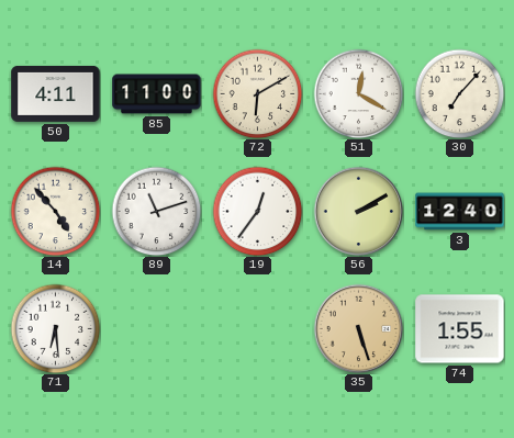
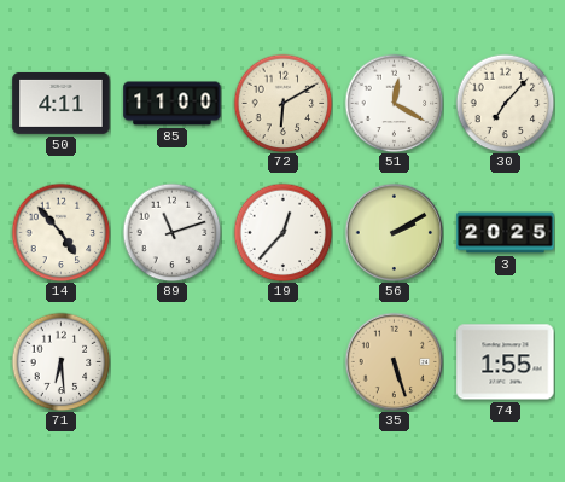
19: 12:36 -> 12:37
3: 12:40 -> 20:25
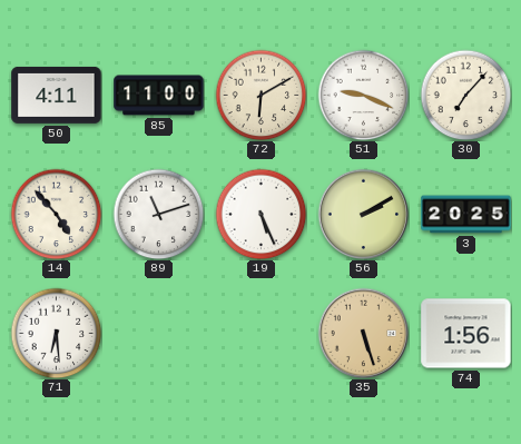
51: 12:20 -> 9:19
19: 12:37 -> 5:26
74: 1:55 -> 1:56
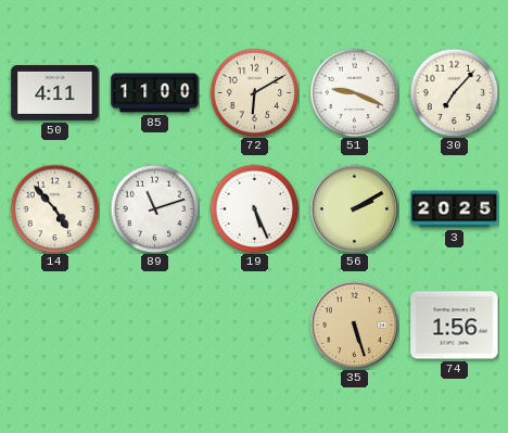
71: 6:29 -> none
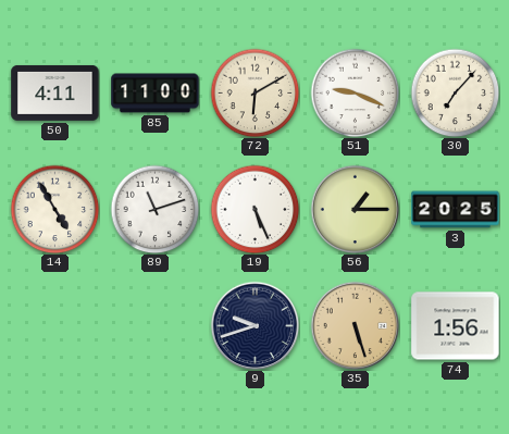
14: 4:53 -> 4:55
56: 2:10 -> 1:15
9: none -> 9:42
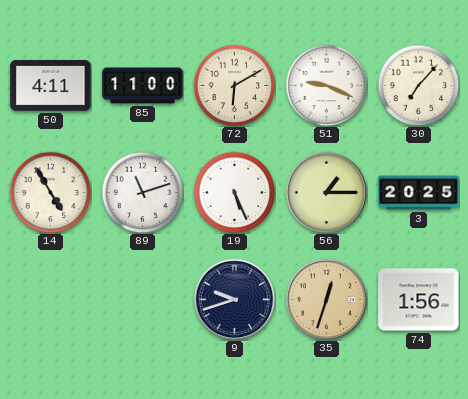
35: 5:27 -> 12:33
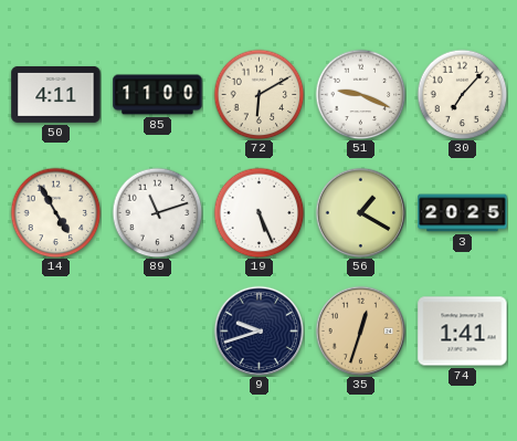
56: 1:15 -> 1:20
74: 1:56 -> 1:41
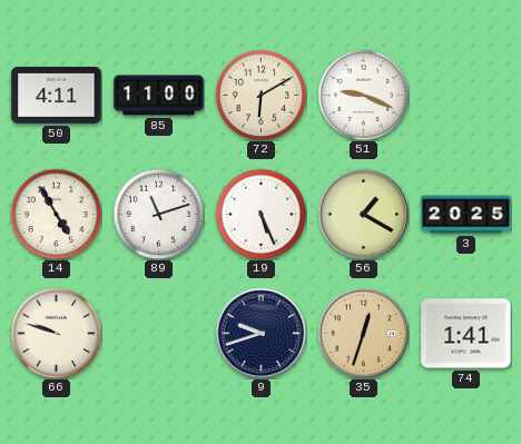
30: 7:07 -> none
66: none -> 9:48
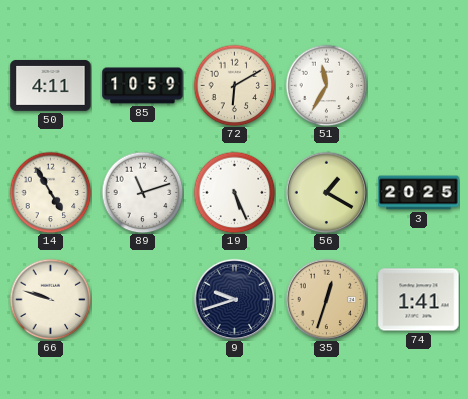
85: 11:00 -> 10:59
51: 9:19 -> 11:35
